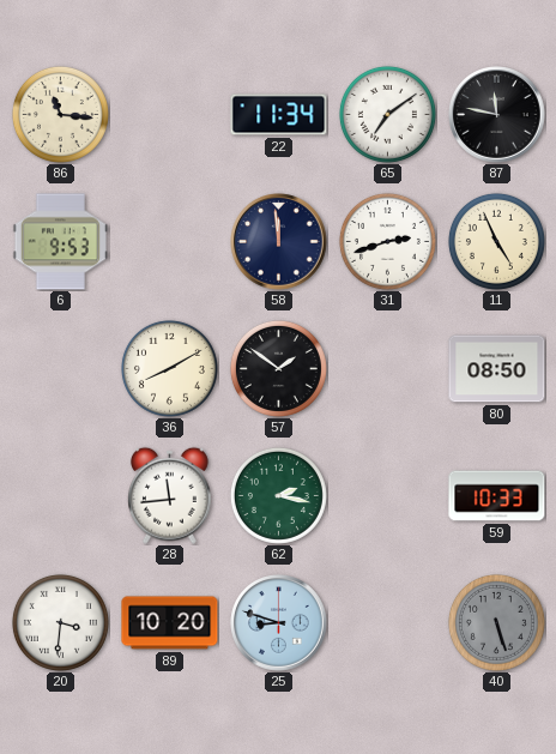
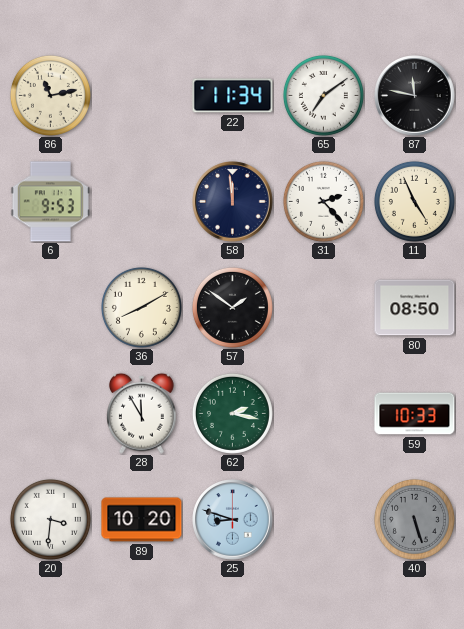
86: 11:16 -> 11:13
31: 2:42 -> 2:23
28: 11:44 -> 11:55
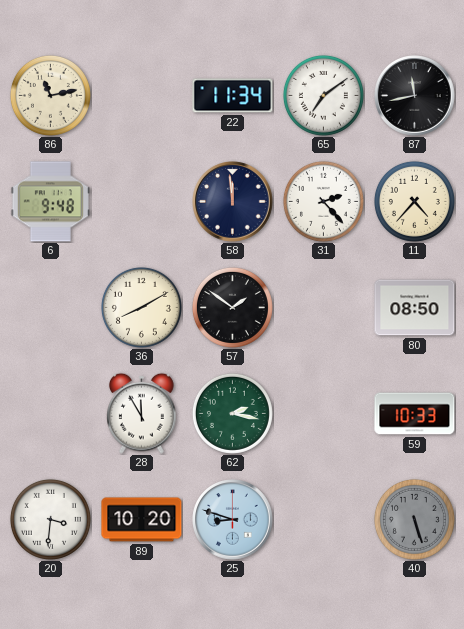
87: 11:47 -> 11:43
6: 9:53 -> 9:48
11: 4:56 -> 4:37
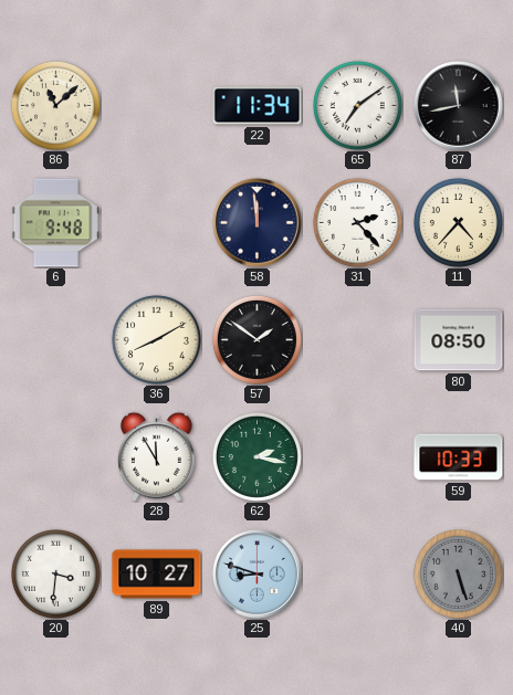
86: 11:13 -> 11:08
89: 10:20 -> 10:27
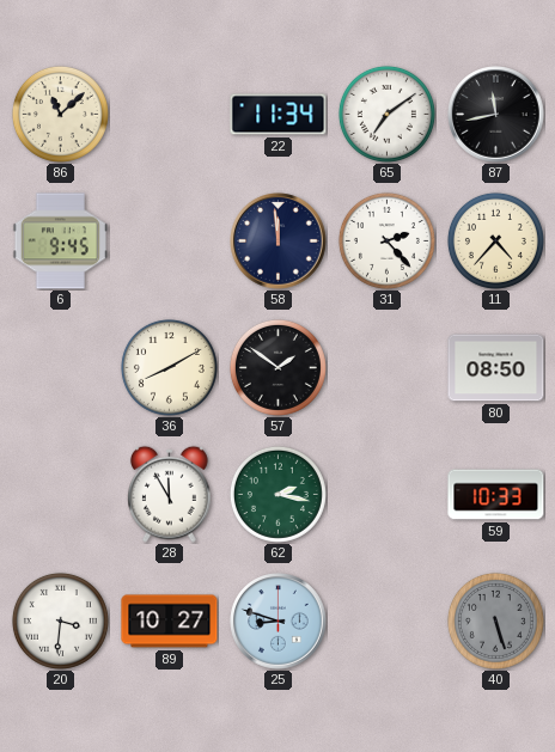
6: 9:48 -> 9:45
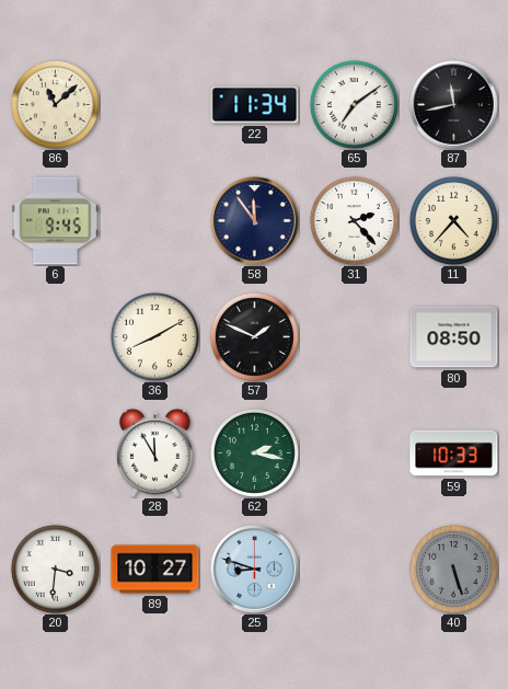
58: 11:59 -> 11:54
57: 1:51 -> 1:49
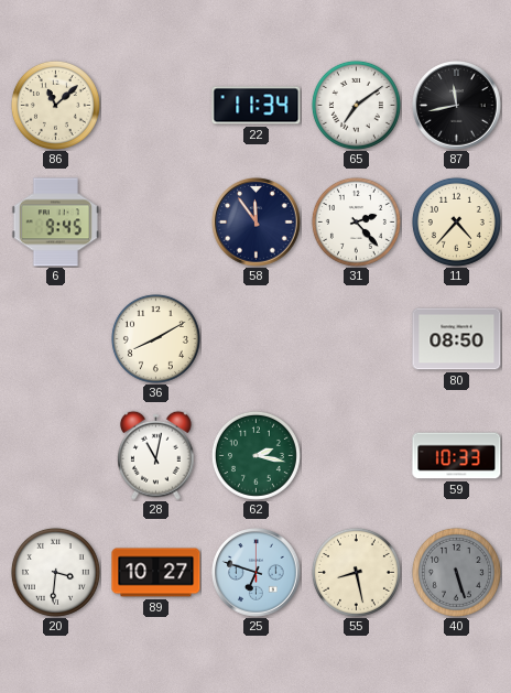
57: 1:49 -> none
28: 11:55 -> 11:02
25: 8:48 -> 6:48
55: none -> 8:28
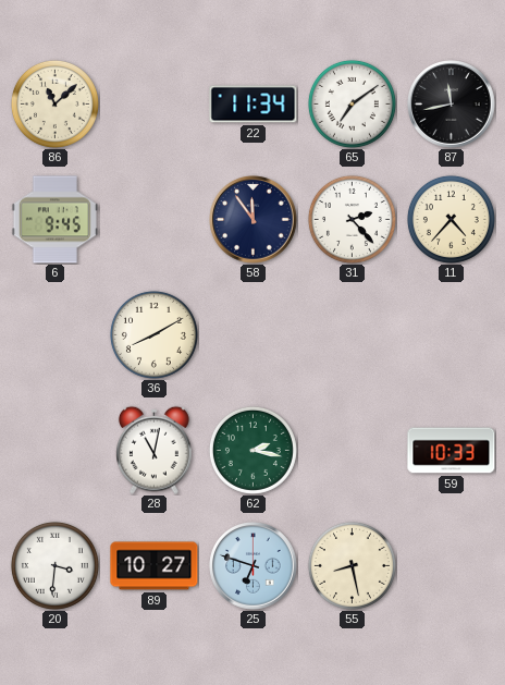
80: 08:50 -> none
40: 5:27 -> none
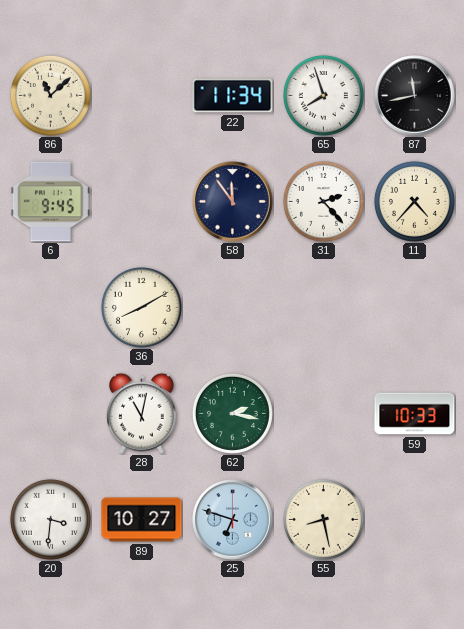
65: 7:09 -> 7:57
